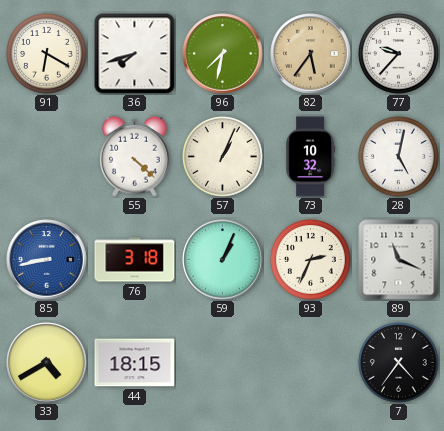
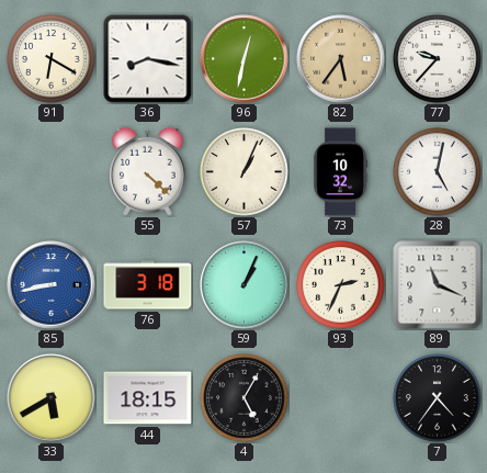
36: 7:42 -> 8:17
96: 7:32 -> 12:32
33: 4:40 -> 5:40
4: none -> 5:05
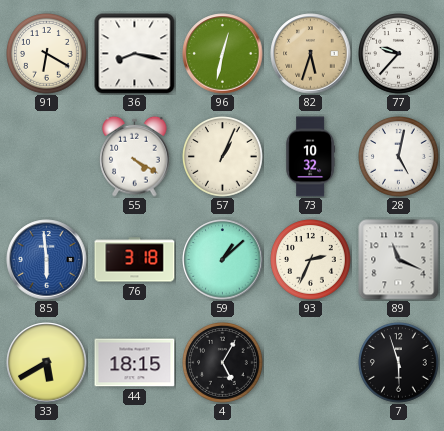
82: 5:36 -> 5:33
55: 4:22 -> 4:20
85: 8:43 -> 5:59
59: 1:04 -> 1:08
7: 4:36 -> 5:57
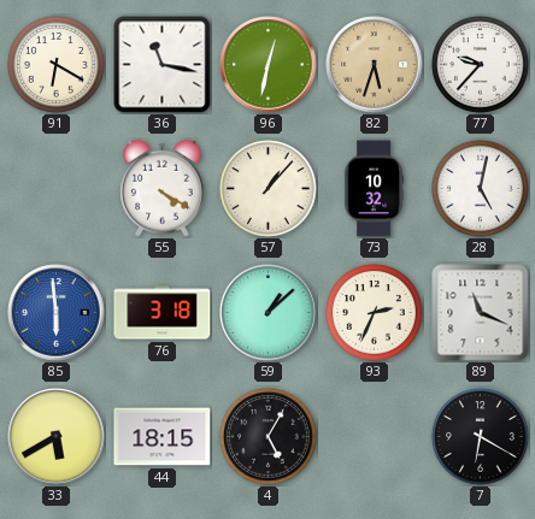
36: 8:17 -> 11:17
57: 1:04 -> 1:07
7: 5:57 -> 6:20
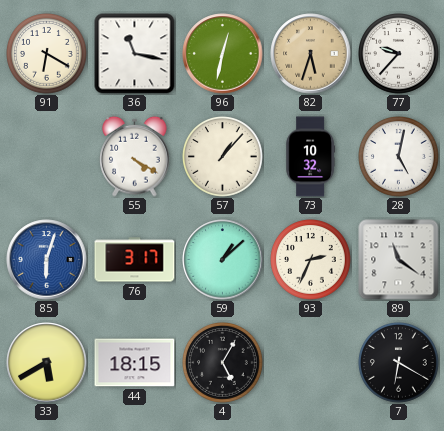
85: 5:59 -> 6:03
76: 3:18 -> 3:17
89: 11:19 -> 11:21
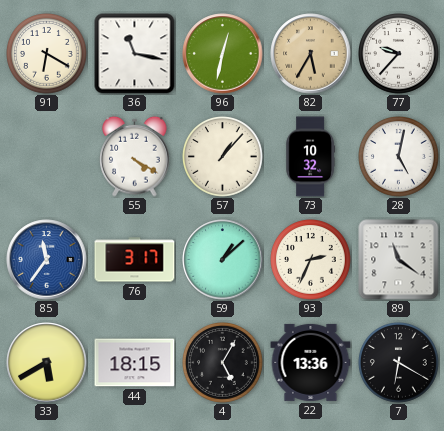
82: 5:33 -> 5:35
85: 6:03 -> 11:36
22: none -> 13:36
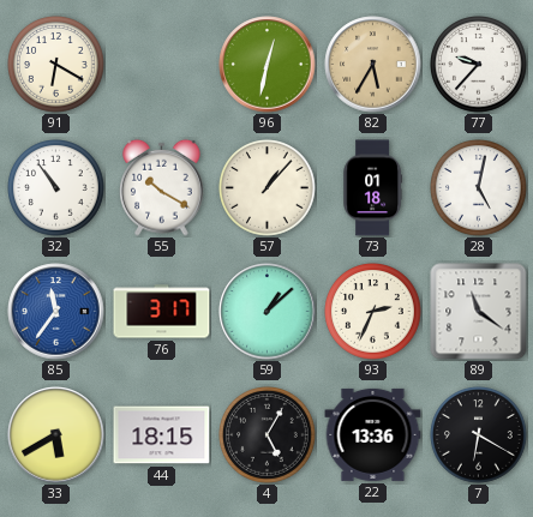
36: 11:17 -> none
32: none -> 10:54
55: 4:20 -> 10:20
73: 10:32 -> 01:18
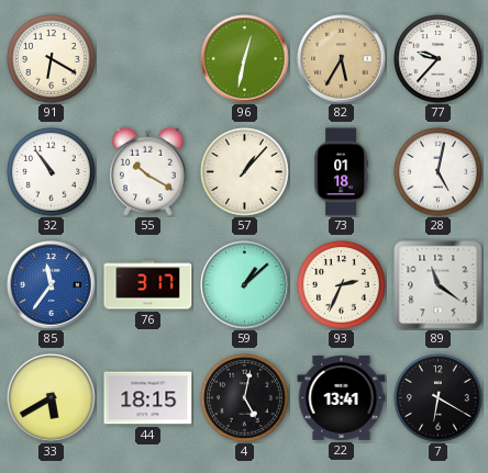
4: 5:05 -> 5:02
22: 13:36 -> 13:41
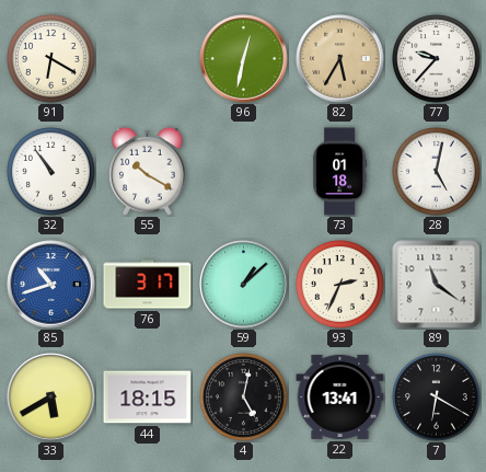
57: 1:07 -> none
85: 11:36 -> 10:42
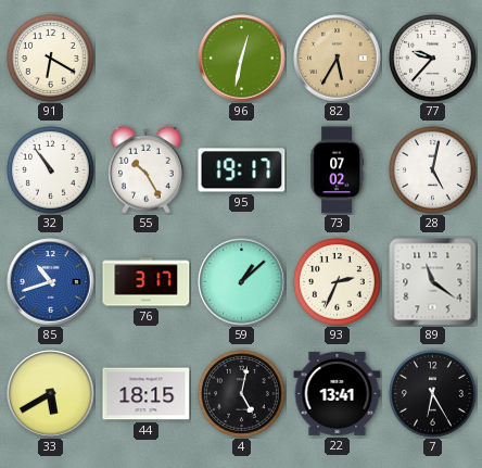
55: 10:20 -> 10:25
95: none -> 19:17
73: 01:18 -> 07:02
7: 6:20 -> 6:25
